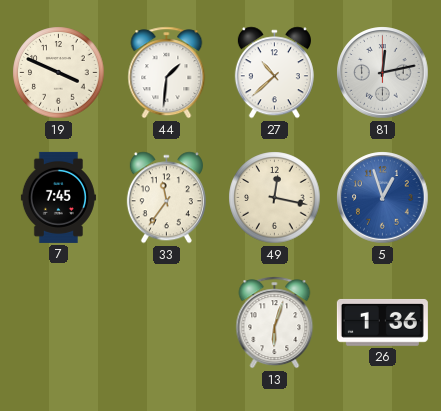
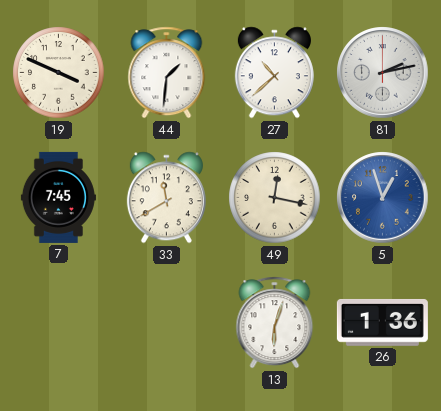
81: 12:13 -> 2:13
33: 11:36 -> 11:40
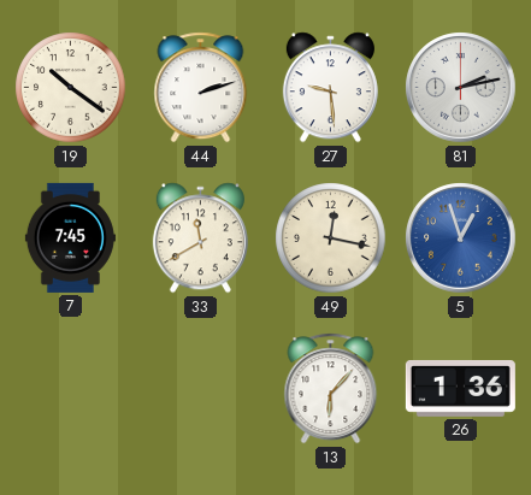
19: 3:49 -> 10:21
44: 1:31 -> 2:12
27: 10:38 -> 9:29
13: 6:03 -> 6:07
